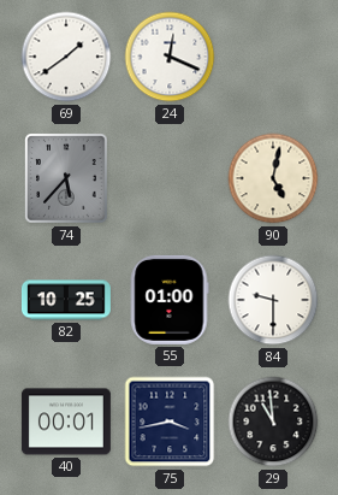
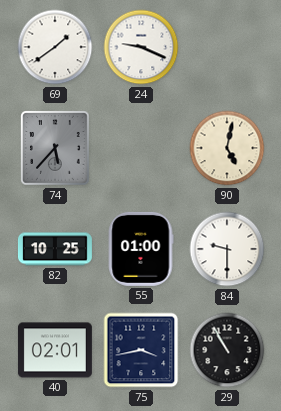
24: 12:19 -> 9:19
40: 00:01 -> 02:01
29: 10:59 -> 10:55
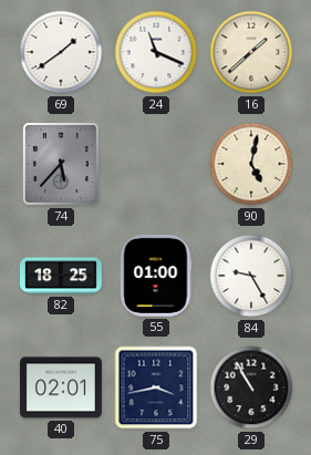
24: 9:19 -> 11:19
16: none -> 1:38
82: 10:25 -> 18:25
84: 9:30 -> 9:25
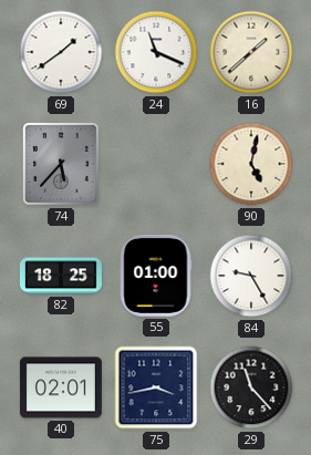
29: 10:55 -> 11:23
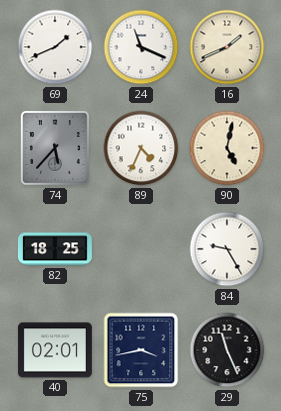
69: 1:39 -> 1:41
16: 1:38 -> 1:41
89: none -> 4:34
55: 01:00 -> none
29: 11:23 -> 11:26
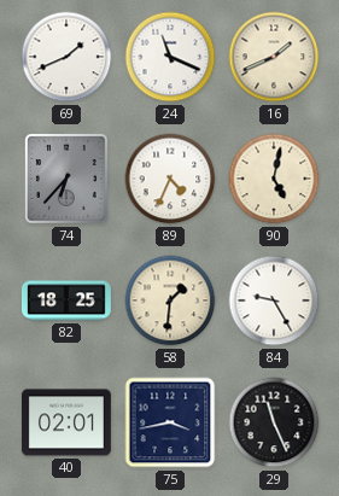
74: 5:37 -> 6:37
58: none -> 1:31
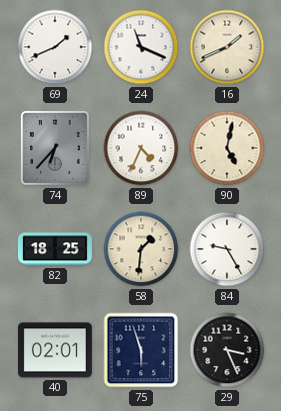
75: 3:43 -> 5:57
29: 11:26 -> 3:26
